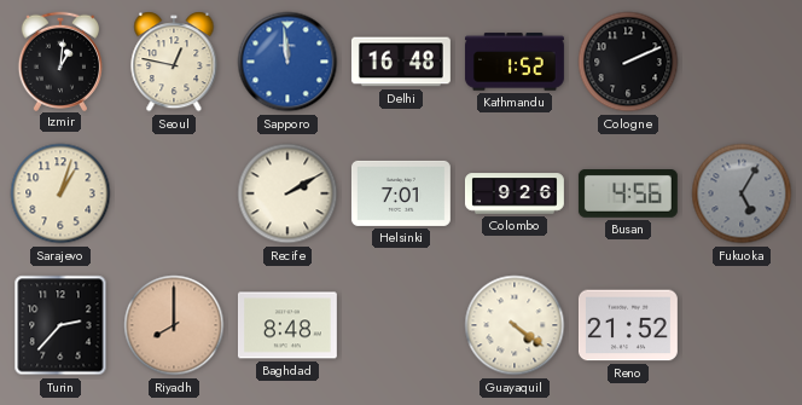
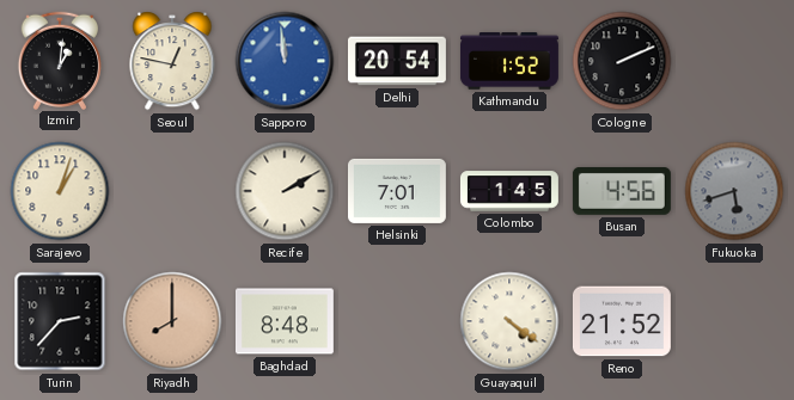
Delhi: 16:48 -> 20:54
Colombo: 9:26 -> 1:45
Fukuoka: 5:05 -> 5:42
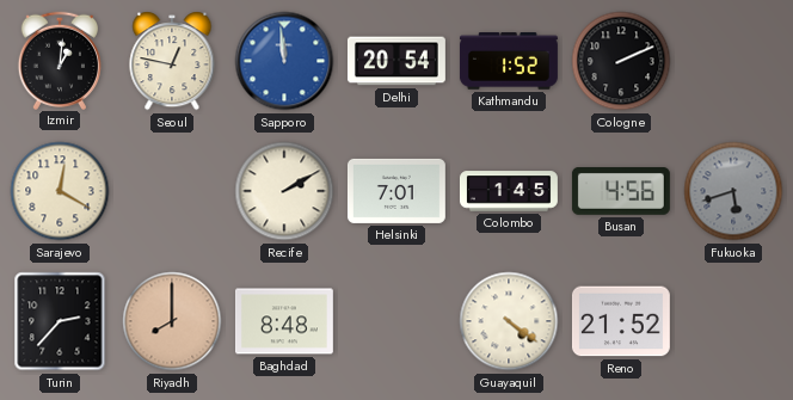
Sarajevo: 1:03 -> 12:20
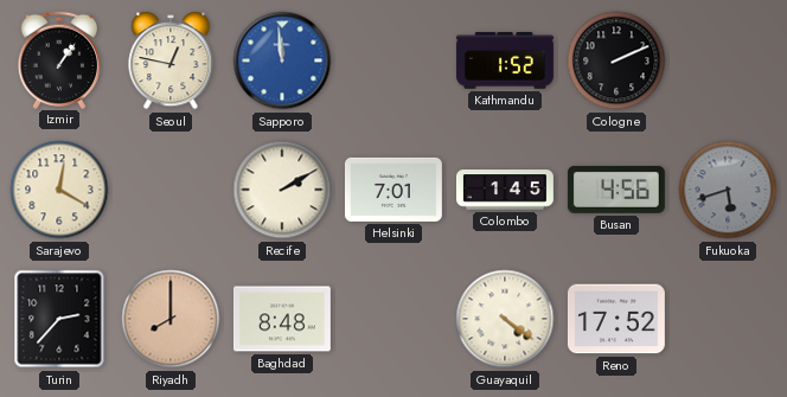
Izmir: 1:01 -> 1:06
Delhi: 20:54 -> none
Reno: 21:52 -> 17:52
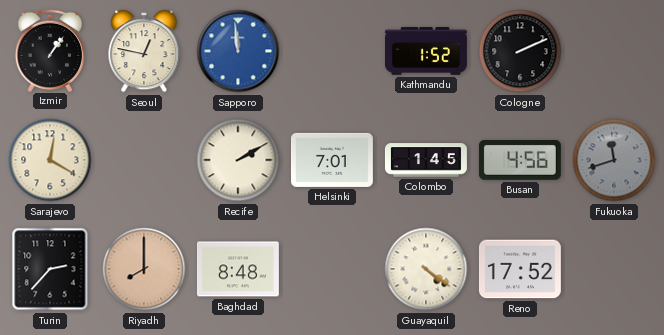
Fukuoka: 5:42 -> 11:42
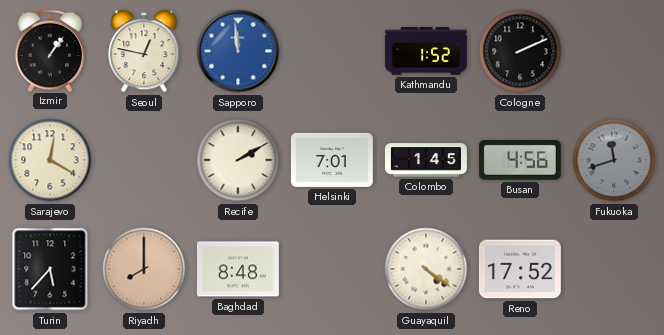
Turin: 2:37 -> 5:37
